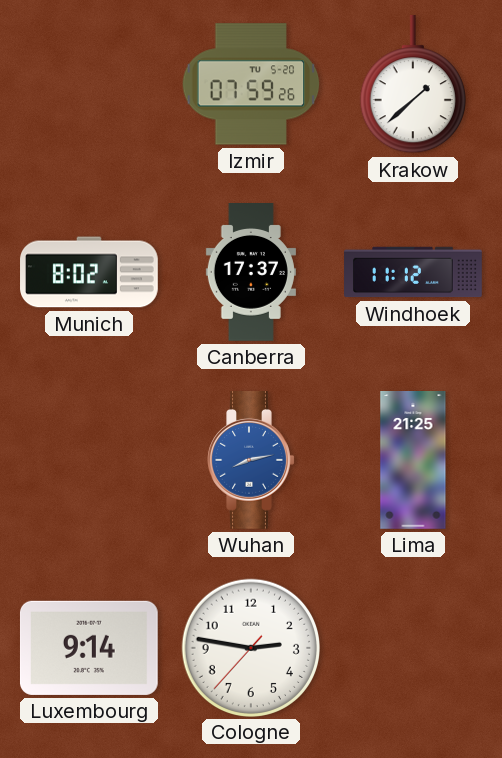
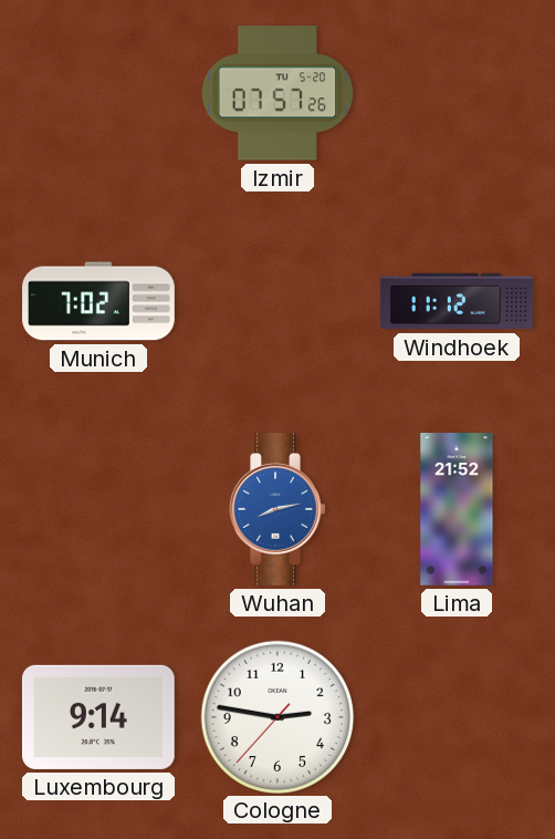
Izmir: 07:59 -> 07:57
Krakow: 1:38 -> none
Munich: 8:02 -> 7:02
Canberra: 17:37 -> none
Lima: 21:25 -> 21:52
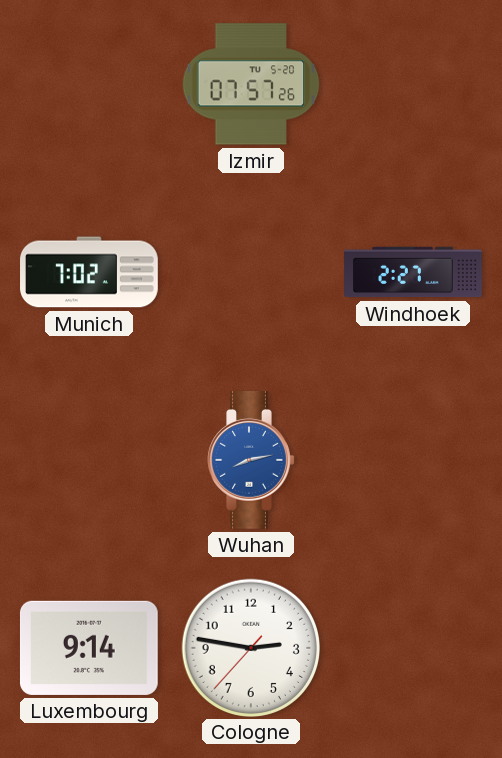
Windhoek: 11:12 -> 2:27
Lima: 21:52 -> none
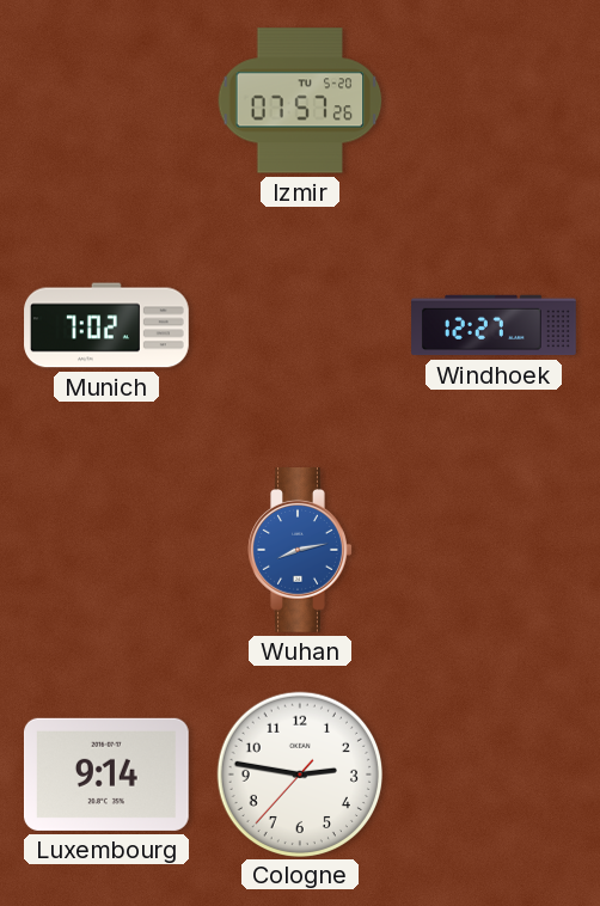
Windhoek: 2:27 -> 12:27
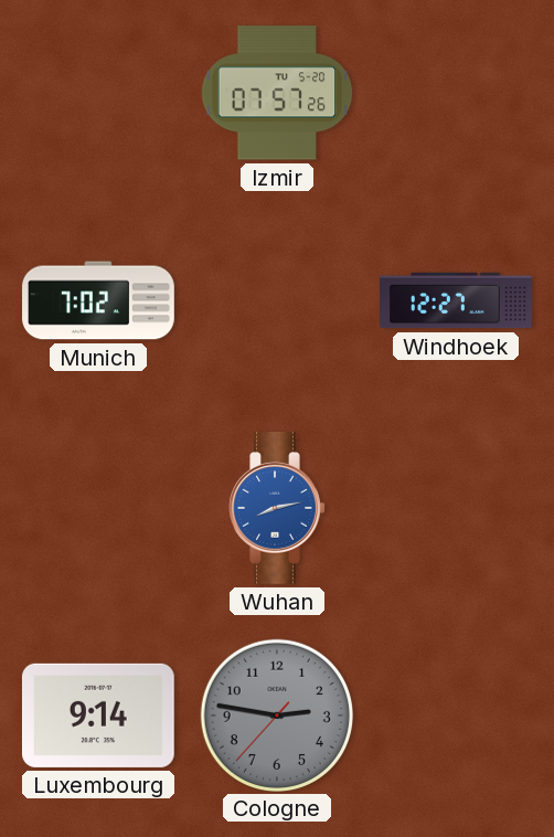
Cologne dial: white -> grey
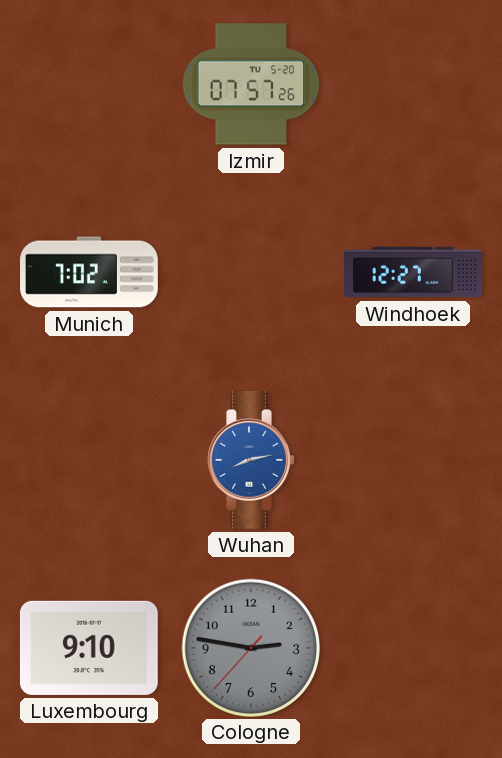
Luxembourg: 9:14 -> 9:10
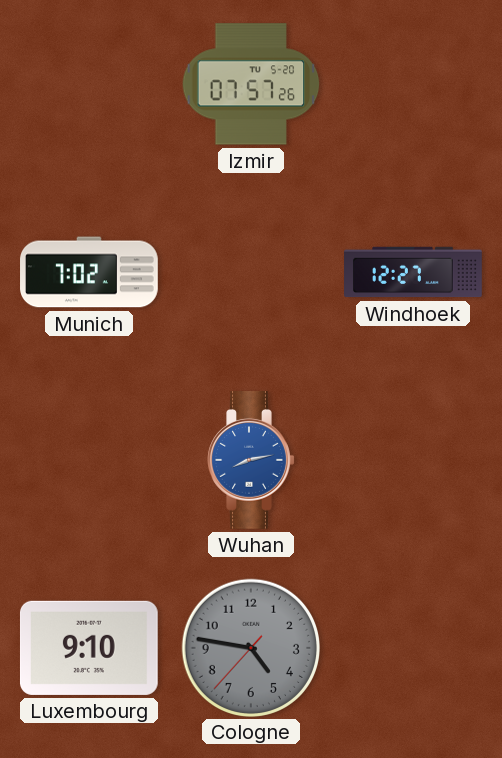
Cologne: 2:46 -> 4:46
